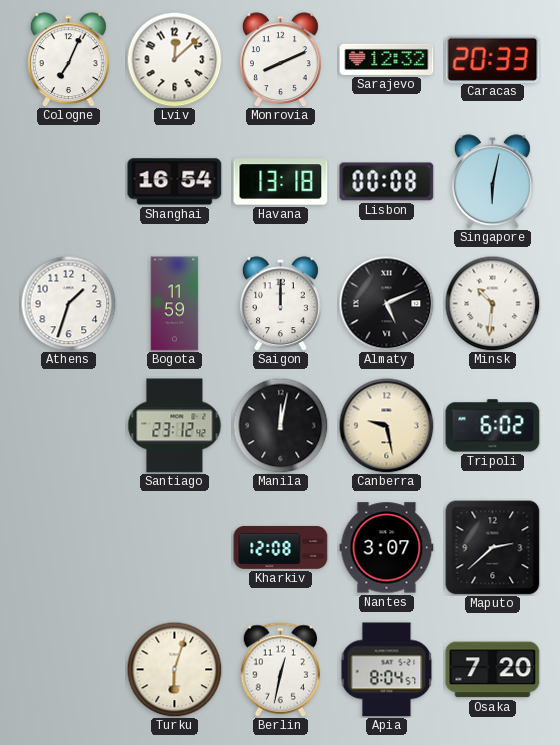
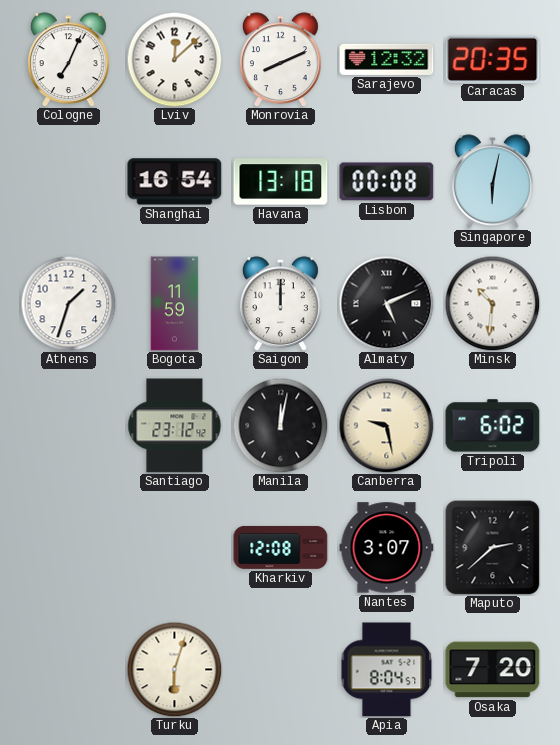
Caracas: 20:33 -> 20:35
Berlin: 12:32 -> none
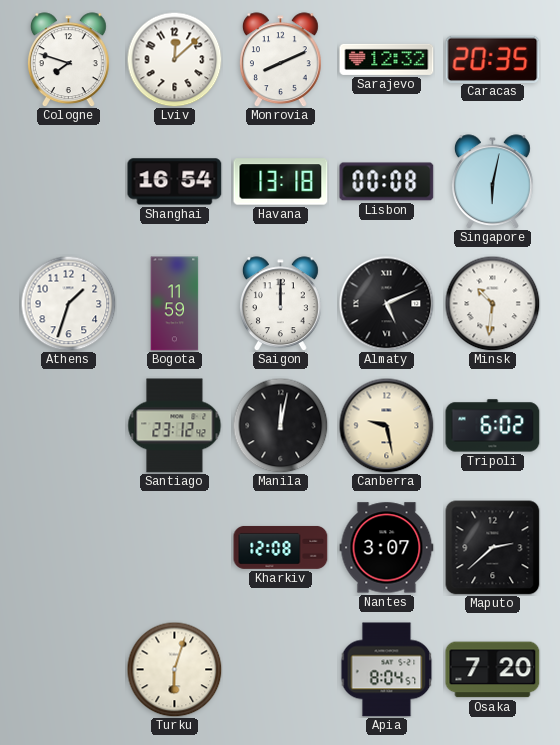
Cologne: 7:04 -> 7:48
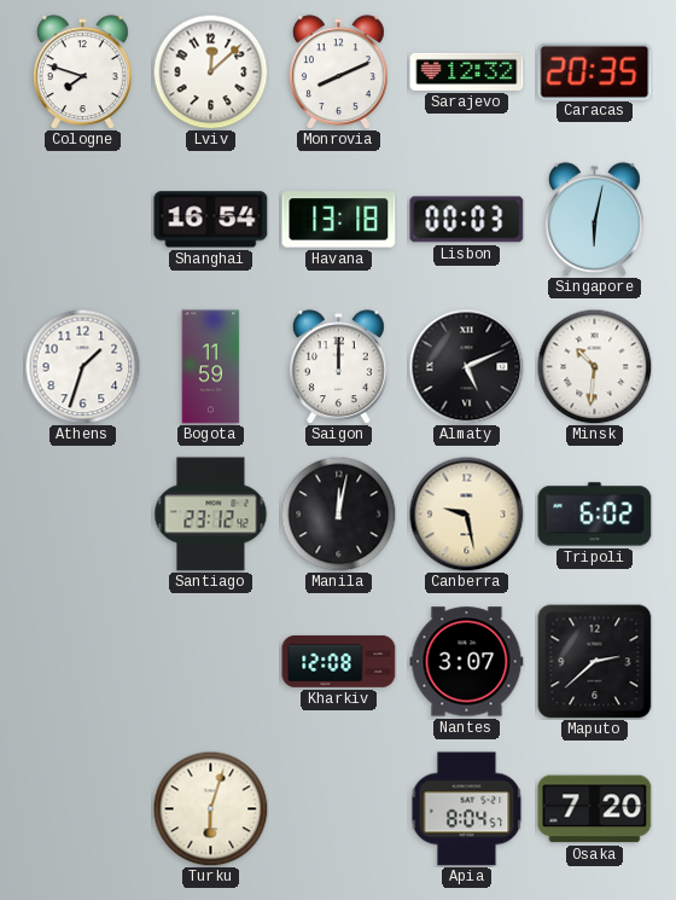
Lisbon: 00:08 -> 00:03
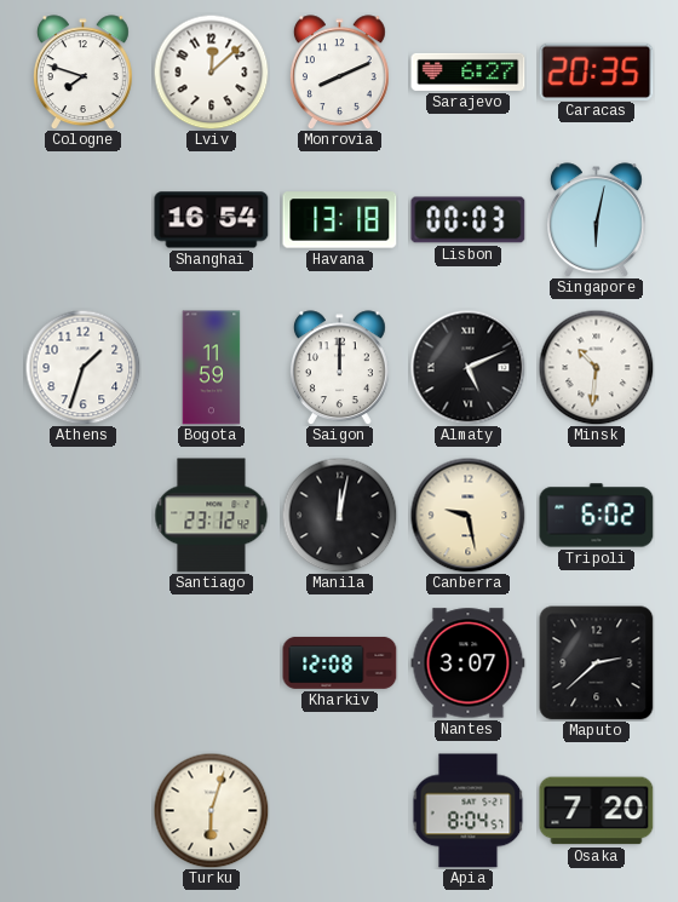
Sarajevo: 12:32 -> 6:27
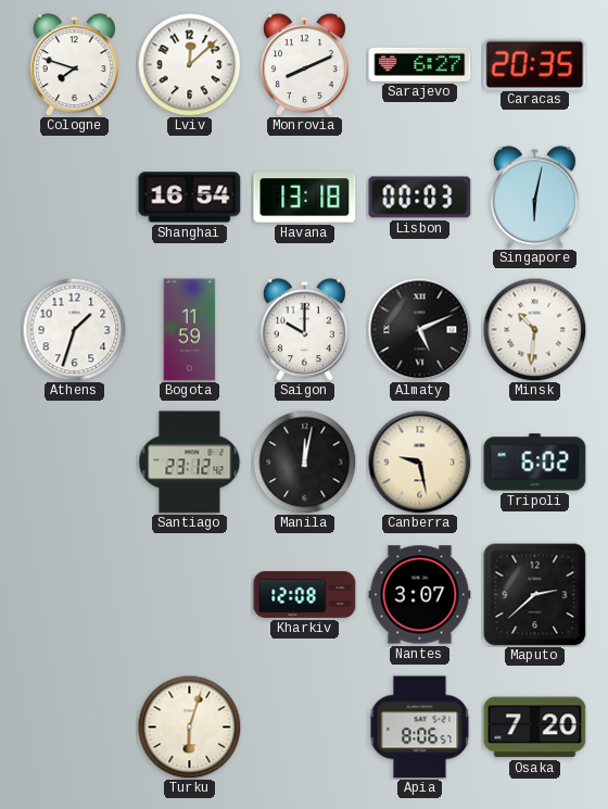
Saigon: 12:00 -> 10:00
Apia: 8:04 -> 8:06
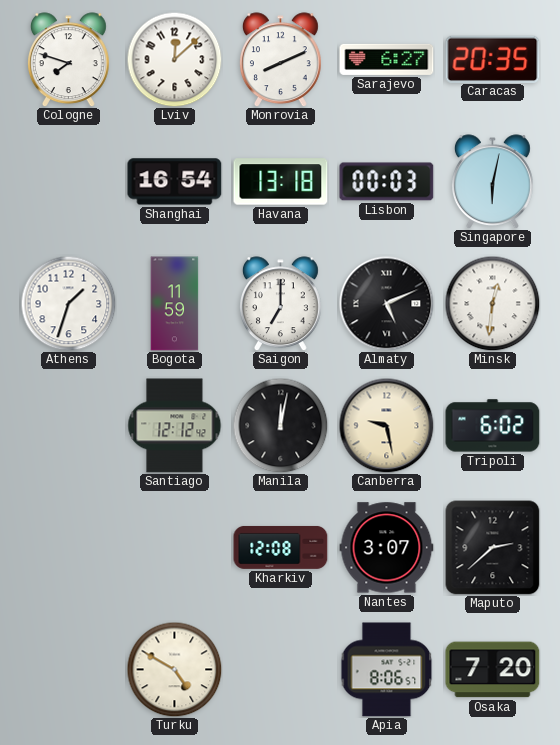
Saigon: 10:00 -> 7:00
Minsk: 10:31 -> 12:31
Santiago: 23:12 -> 12:12
Turku: 6:03 -> 4:50
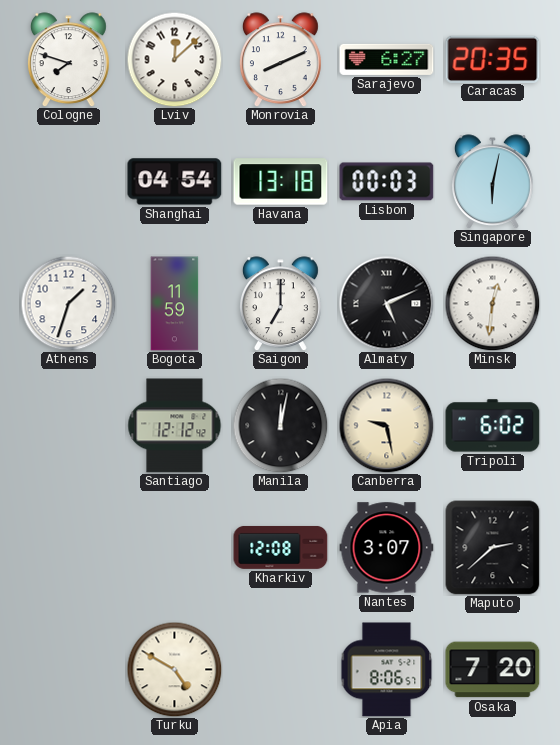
Shanghai: 16:54 -> 04:54
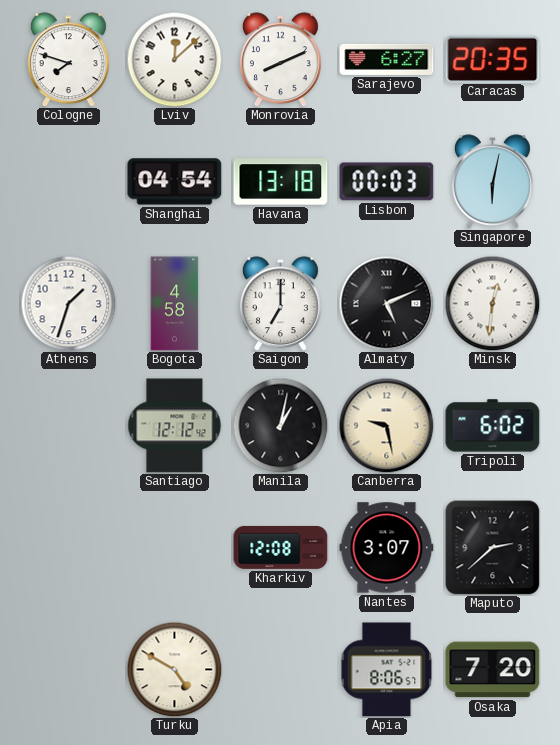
Bogota: 11:59 -> 4:58
Manila: 12:02 -> 1:02
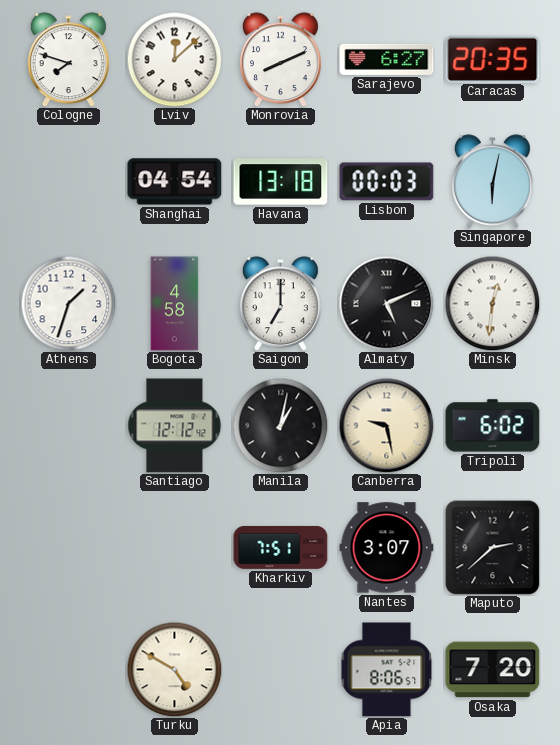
Kharkiv: 12:08 -> 7:51
